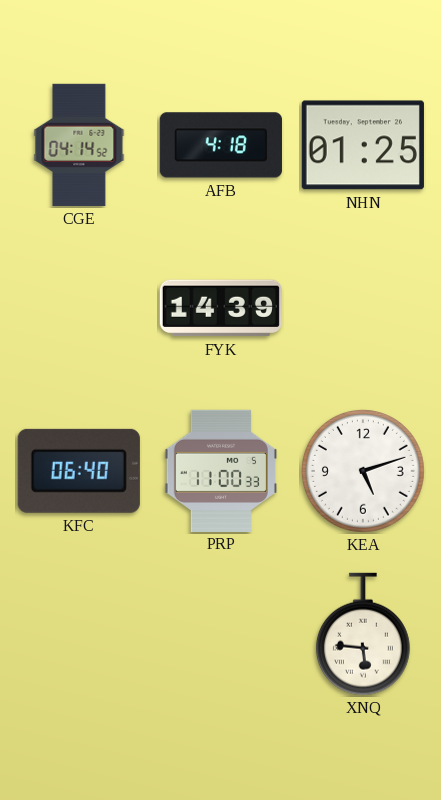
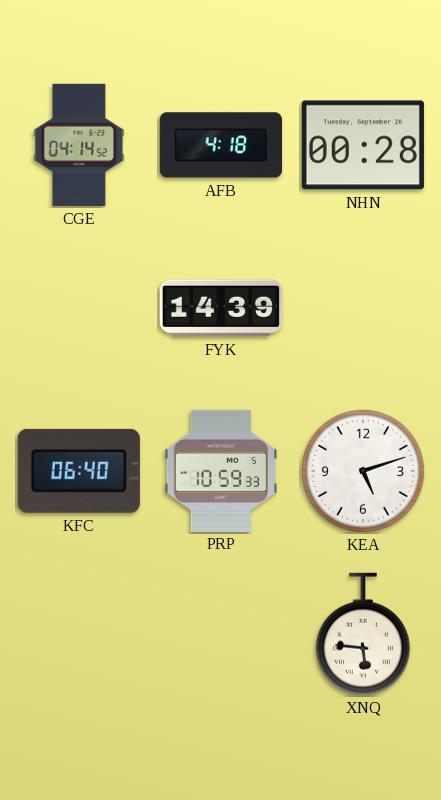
NHN: 01:25 -> 00:28
PRP: 11:00 -> 10:59
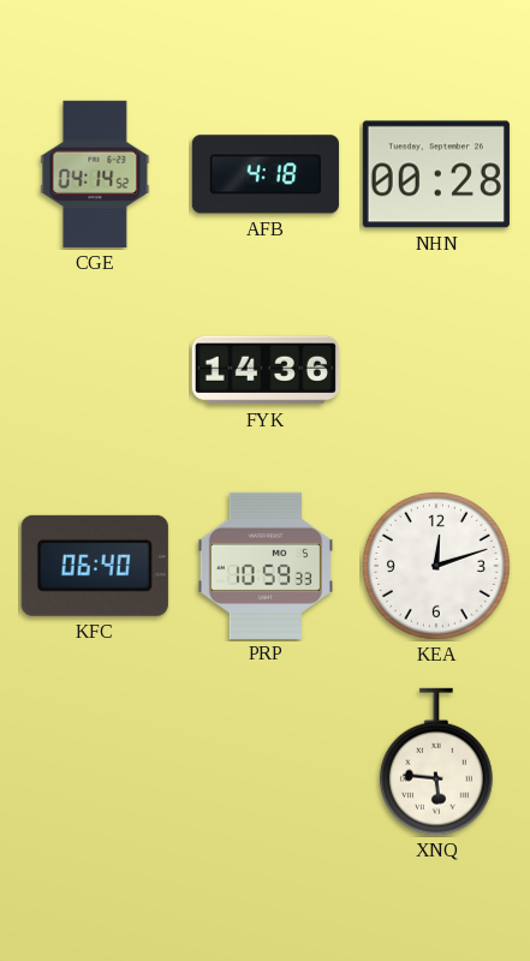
FYK: 14:39 -> 14:36
KEA: 5:12 -> 12:12
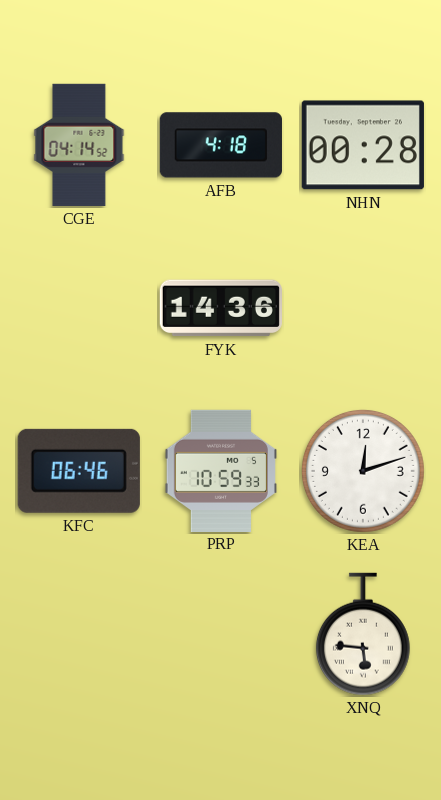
KFC: 06:40 -> 06:46
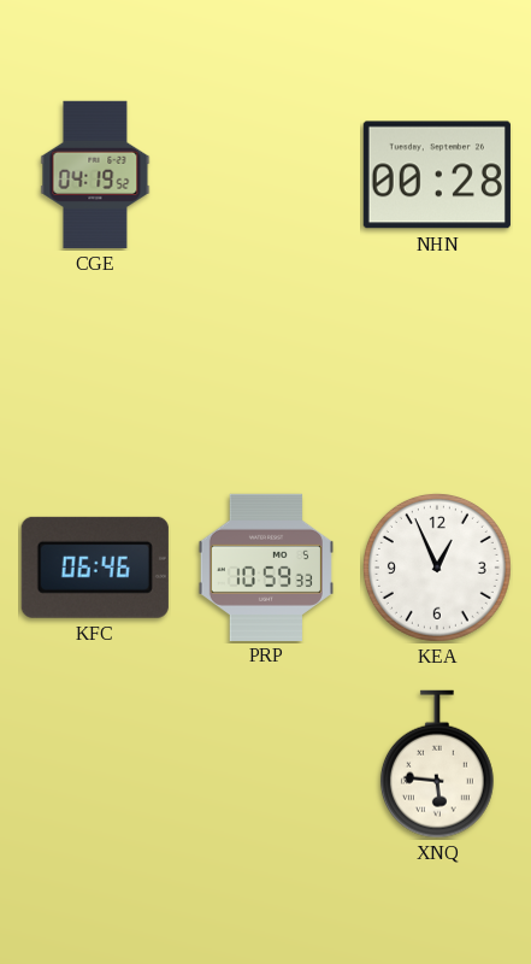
CGE: 04:14 -> 04:19
AFB: 4:18 -> none
FYK: 14:36 -> none
KEA: 12:12 -> 12:56
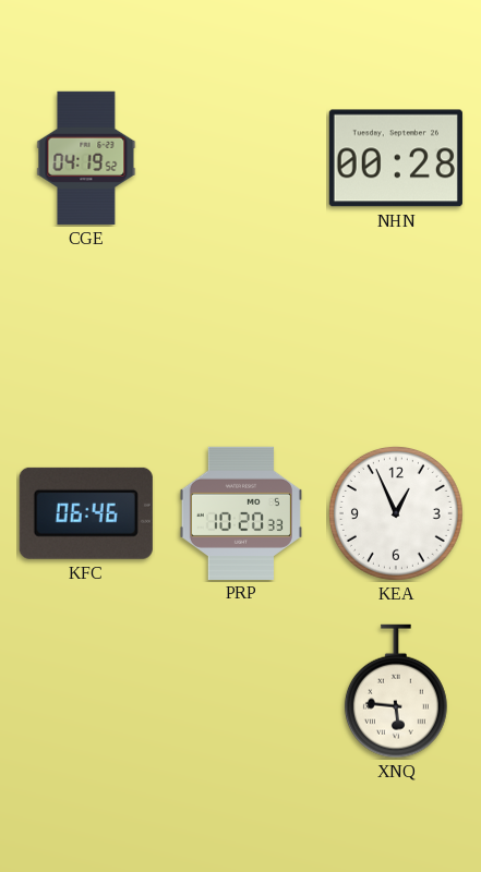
PRP: 10:59 -> 10:20
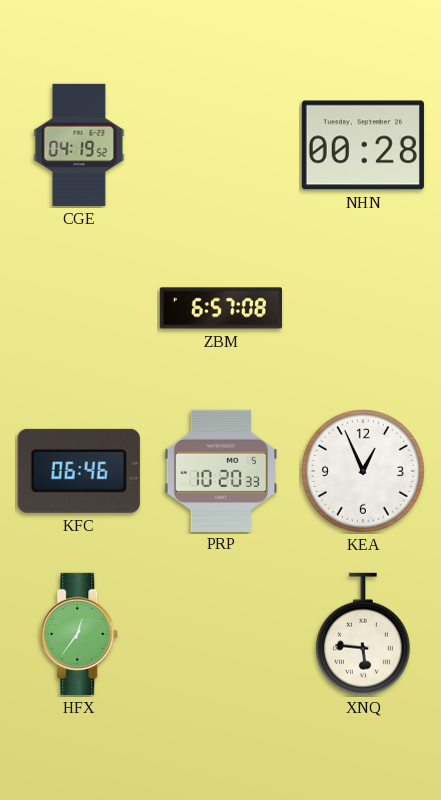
ZBM: none -> 6:57
HFX: none -> 12:36
